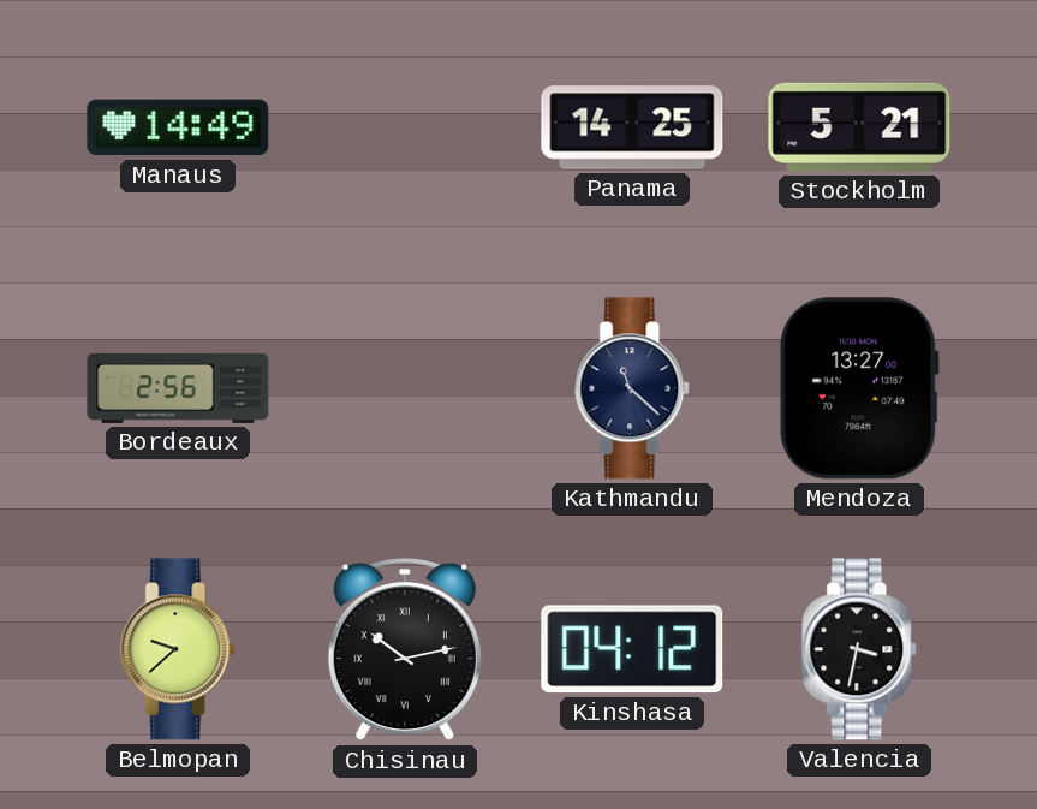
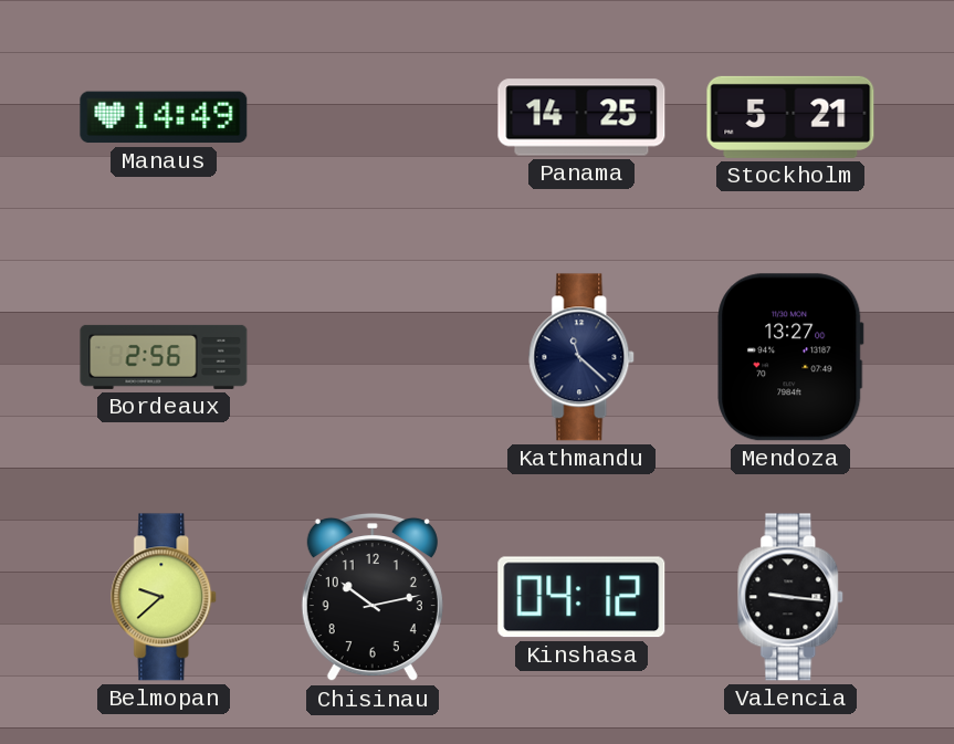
Chisinau numerals: Roman -> Arabic
Valencia: 3:32 -> 9:16
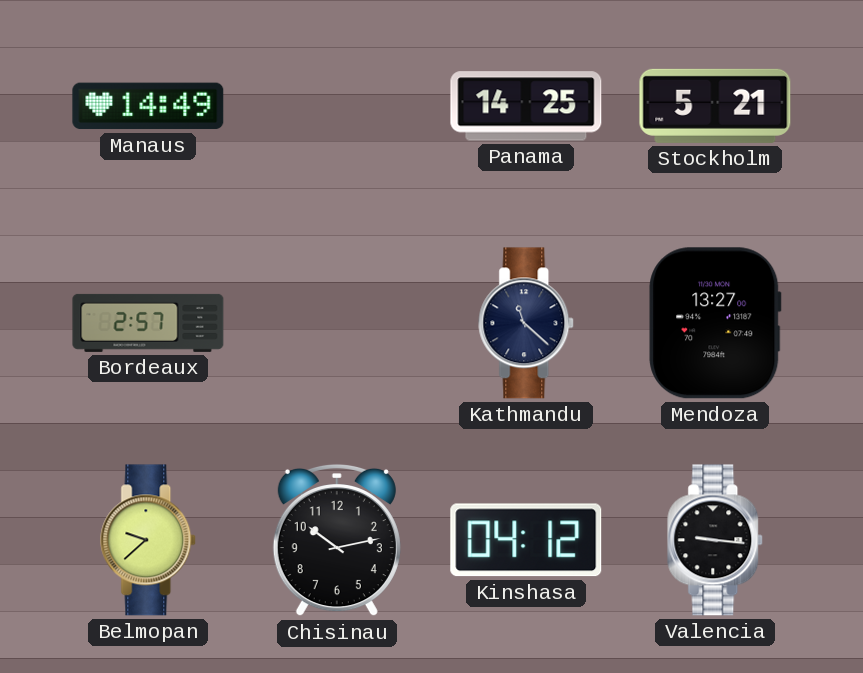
Bordeaux: 2:56 -> 2:57
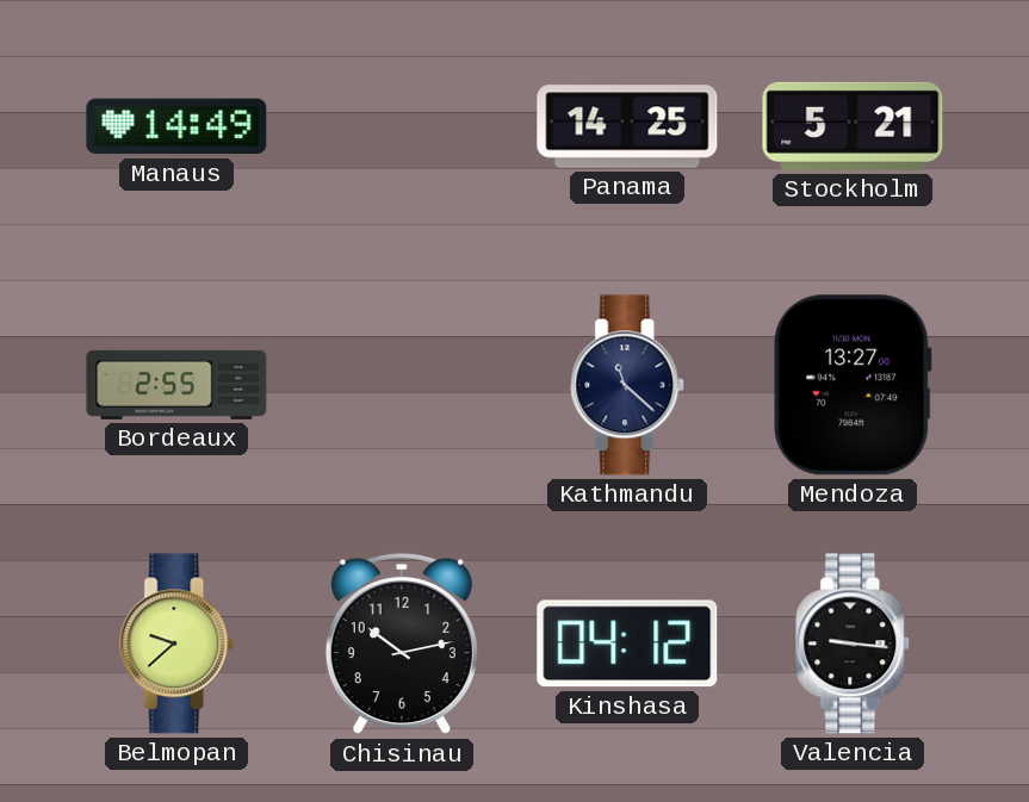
Bordeaux: 2:57 -> 2:55
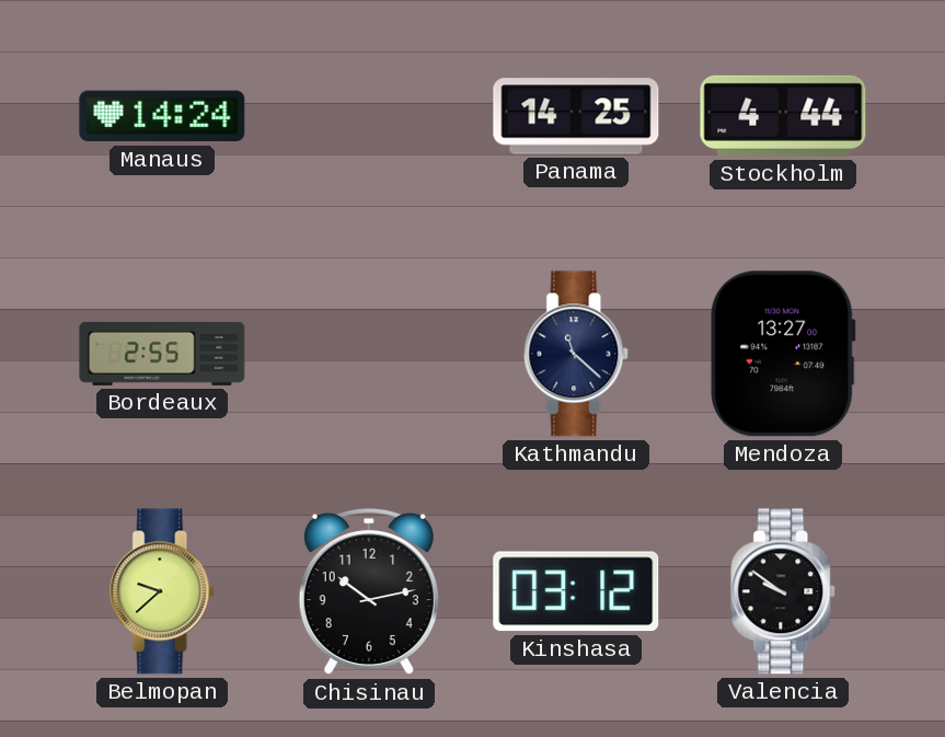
Manaus: 14:49 -> 14:24
Stockholm: 5:21 -> 4:44
Kinshasa: 04:12 -> 03:12
Valencia: 9:16 -> 9:51
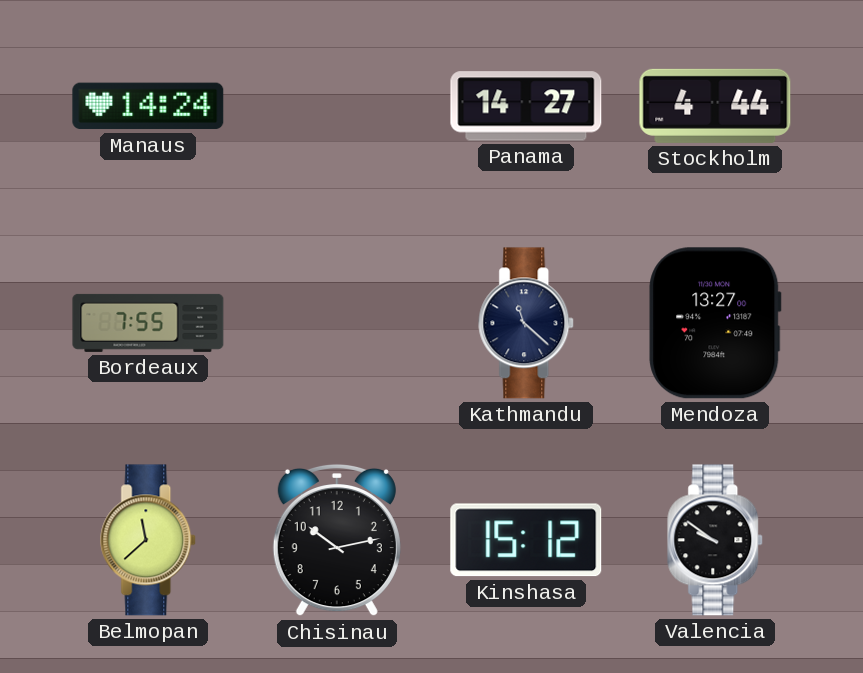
Panama: 14:25 -> 14:27
Bordeaux: 2:55 -> 7:55
Belmopan: 9:38 -> 11:38
Kinshasa: 03:12 -> 15:12
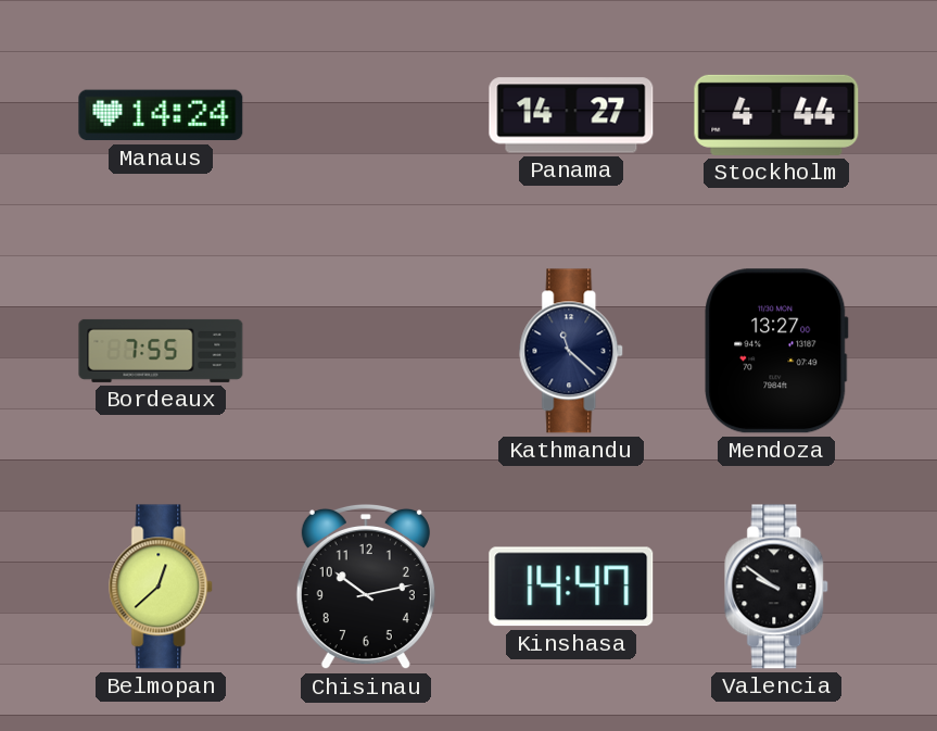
Belmopan: 11:38 -> 12:38
Kinshasa: 15:12 -> 14:47
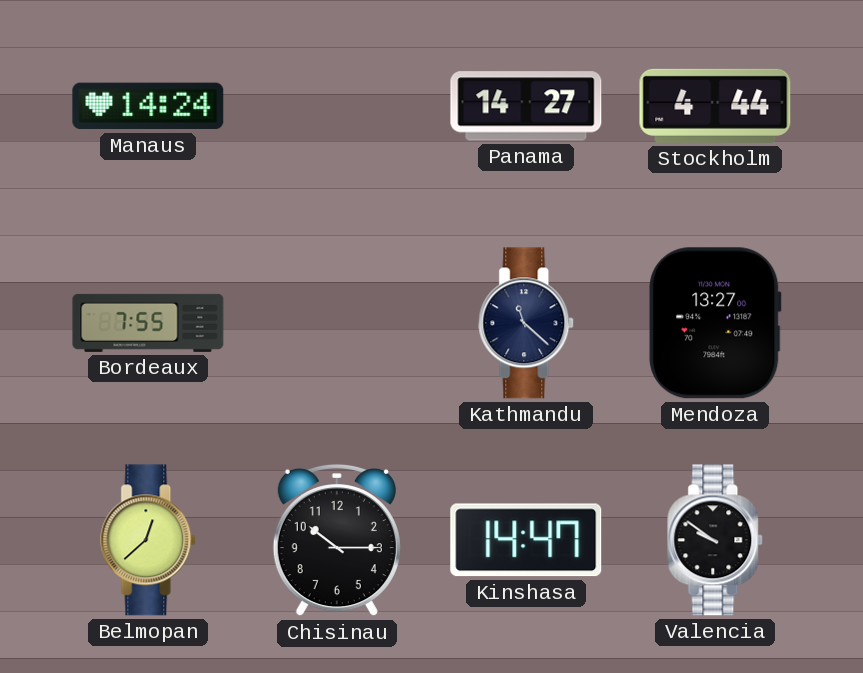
Chisinau: 10:13 -> 10:15
